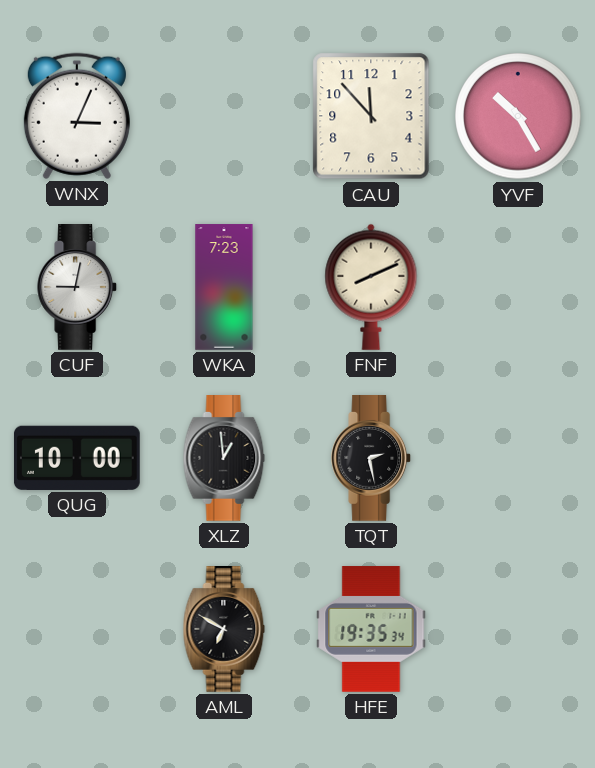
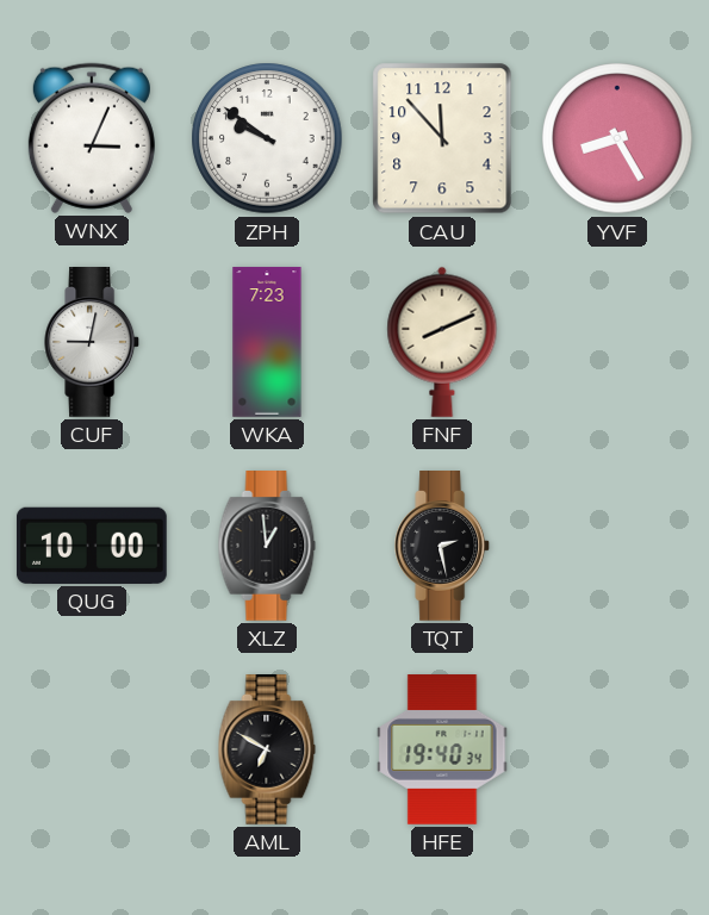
ZPH: none -> 9:51
YVF: 10:25 -> 8:25
HFE: 19:35 -> 19:40
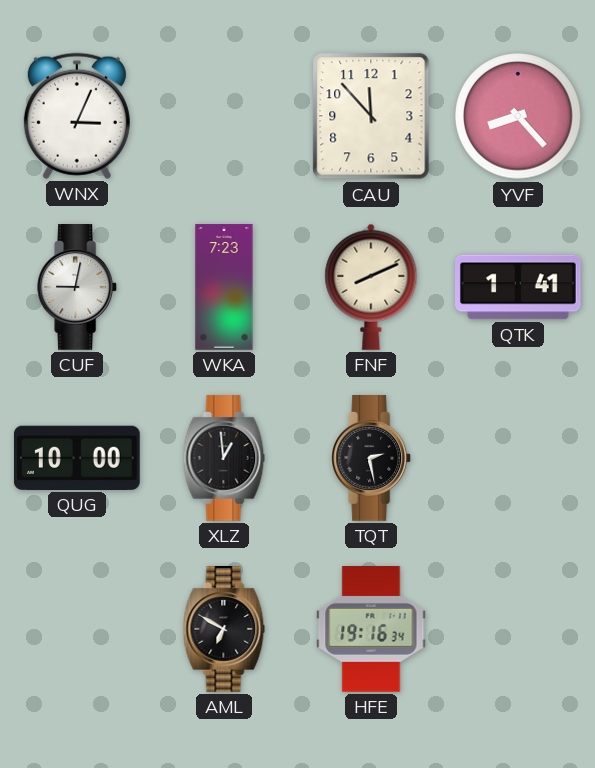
ZPH: 9:51 -> none
YVF: 8:25 -> 8:23
QTK: none -> 1:41
HFE: 19:40 -> 19:16
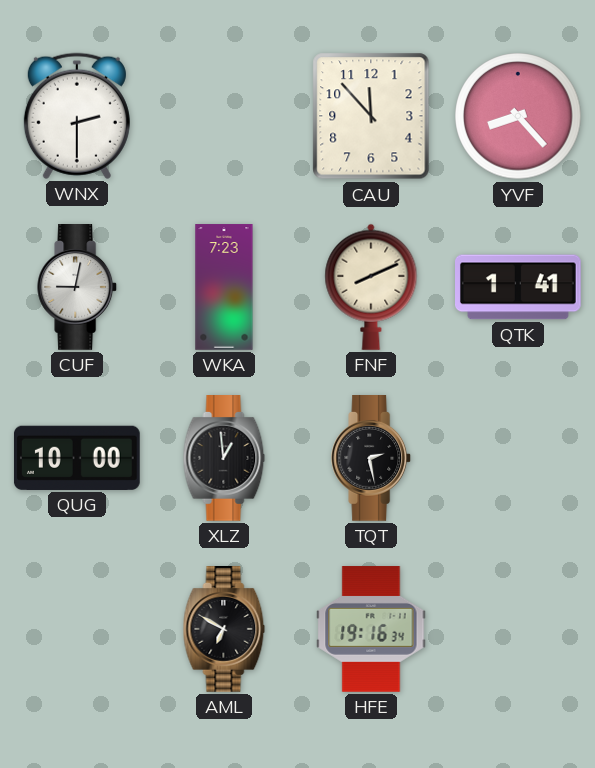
WNX: 3:04 -> 2:30
